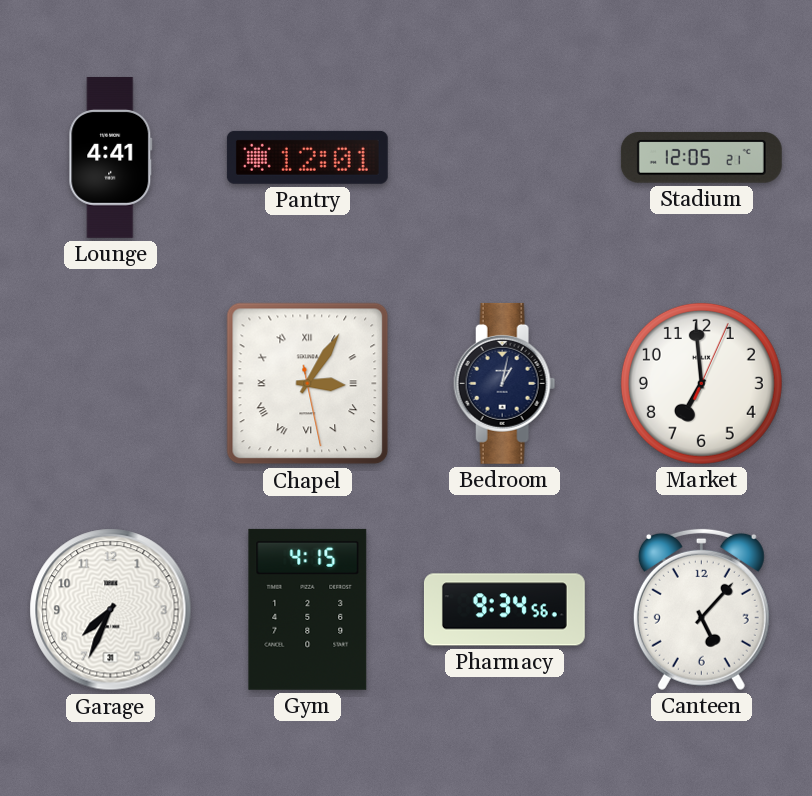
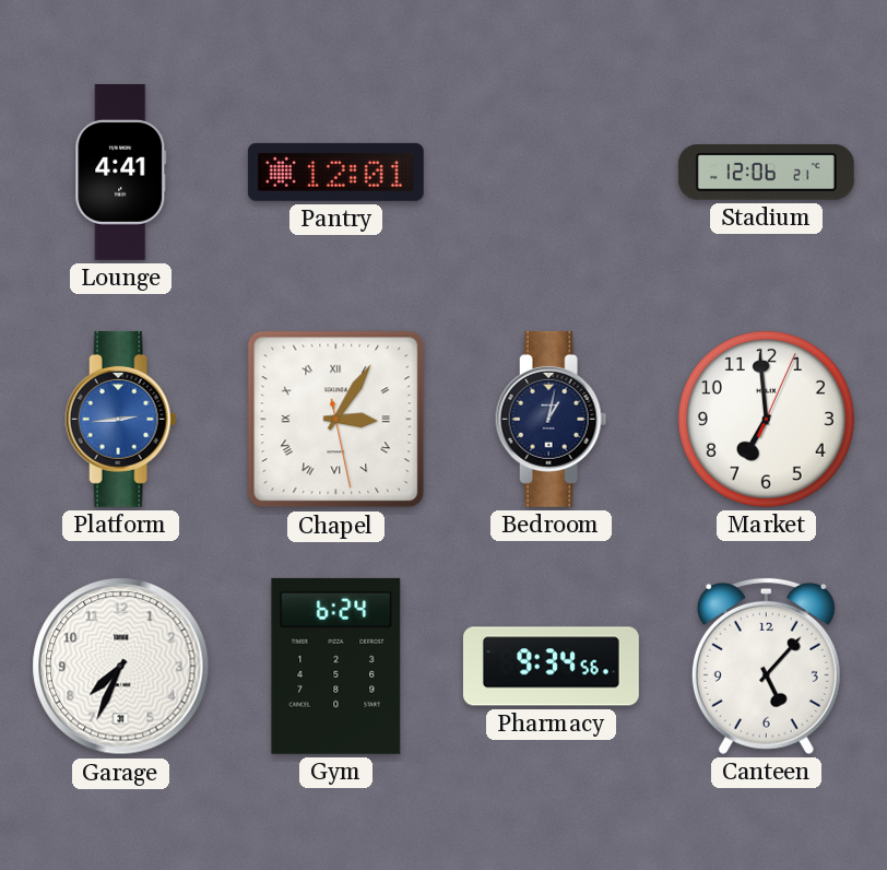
Stadium: 12:05 -> 12:06
Platform: none -> 2:44
Gym: 4:15 -> 6:24
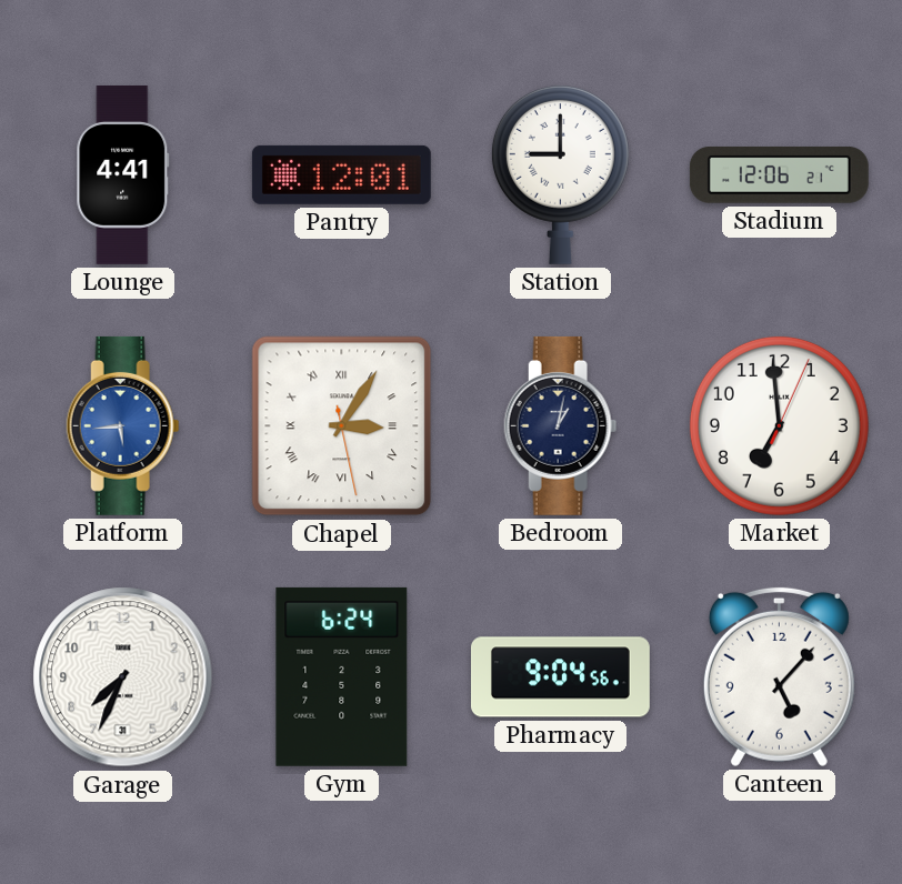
Station: none -> 9:00
Platform: 2:44 -> 5:44
Pharmacy: 9:34 -> 9:04
